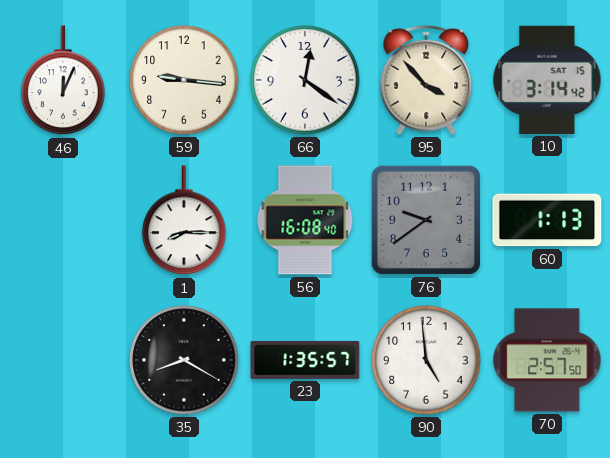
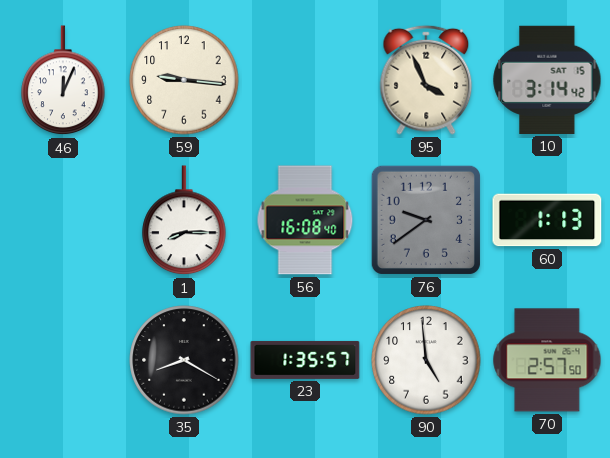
66: 12:21 -> none
95: 3:53 -> 3:56
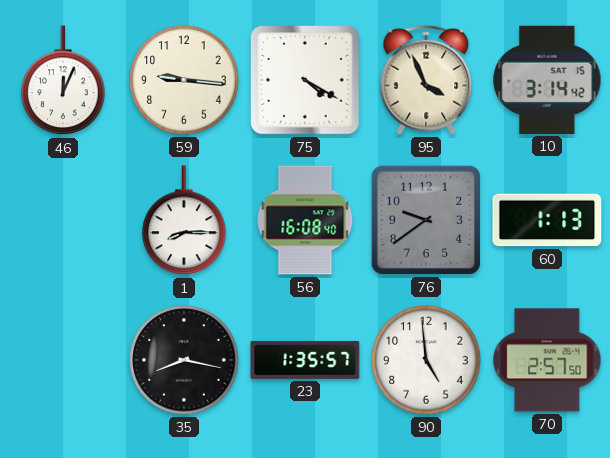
75: none -> 4:20
35: 8:20 -> 8:17
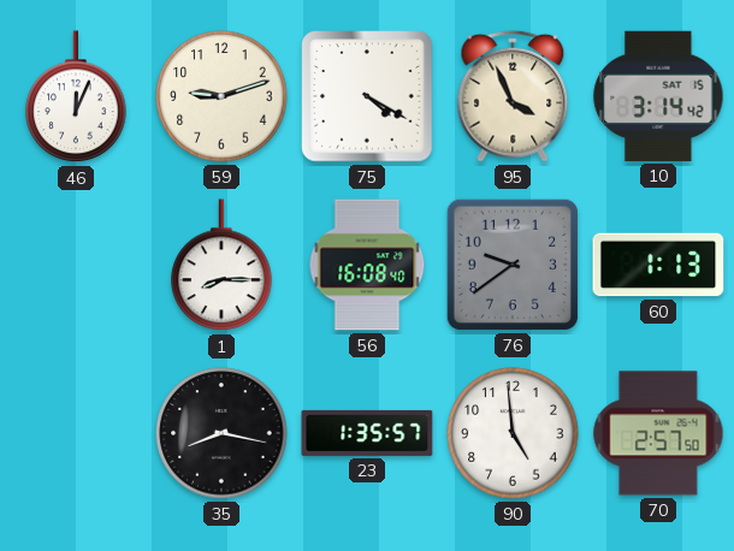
59: 9:16 -> 9:12
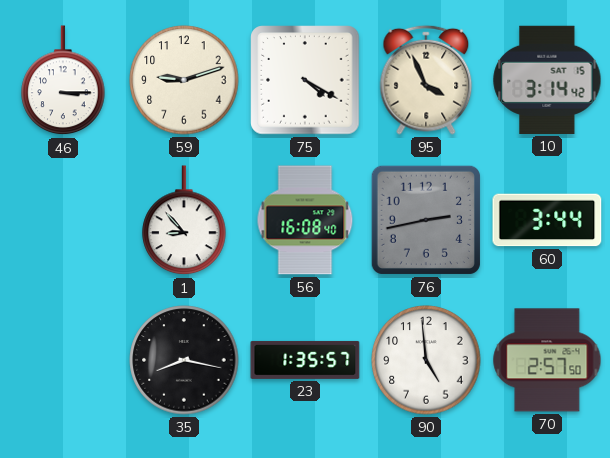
46: 12:04 -> 3:15
1: 8:15 -> 8:53
76: 9:39 -> 2:43
60: 1:13 -> 3:44
